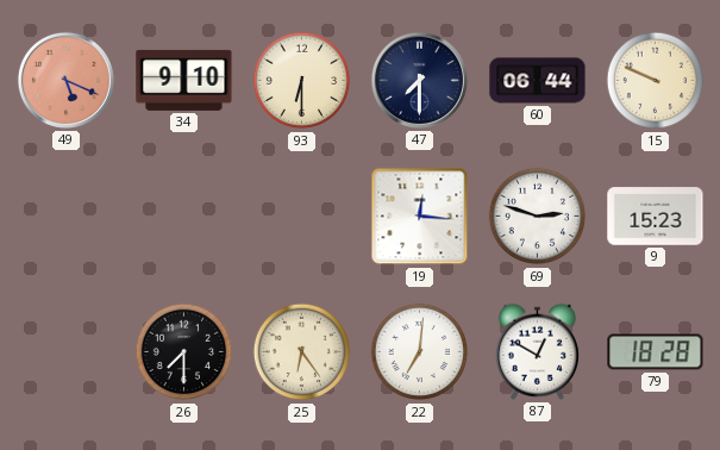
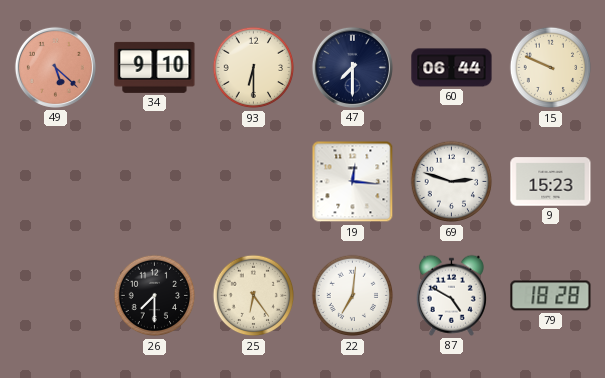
49: 5:19 -> 5:22
87: 12:50 -> 4:50
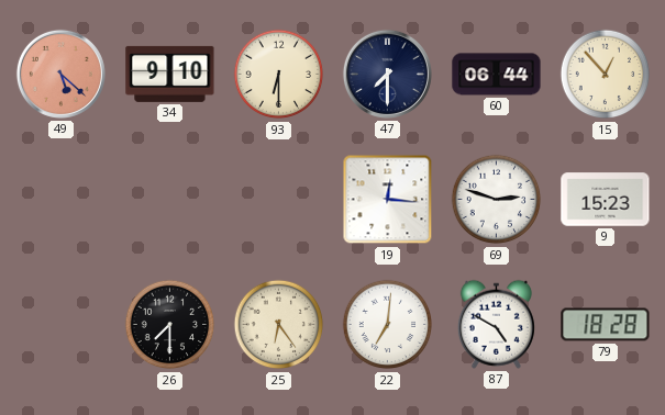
15: 9:49 -> 12:53
